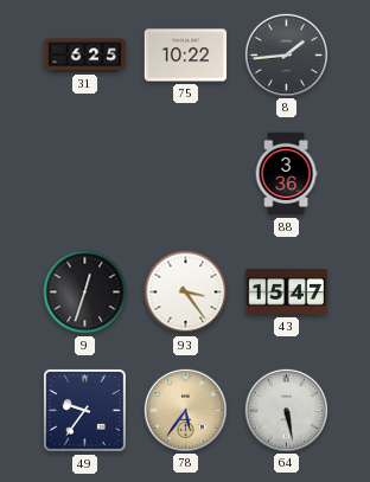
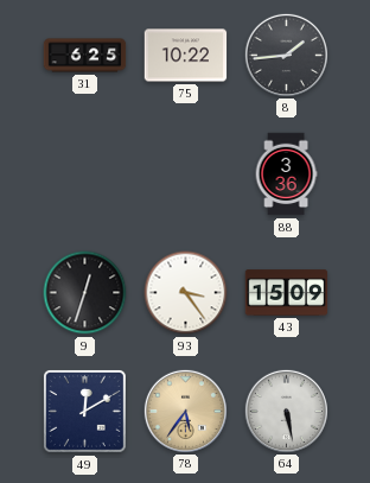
43: 15:47 -> 15:09
49: 9:36 -> 12:10
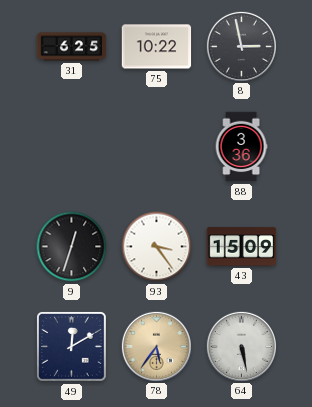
8: 1:44 -> 2:58
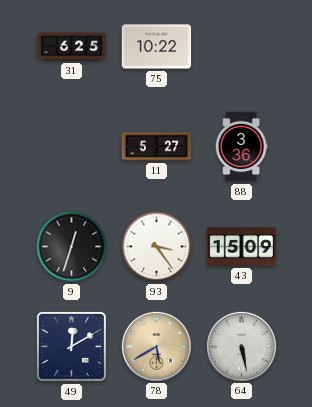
8: 2:58 -> none
11: none -> 5:27
78: 5:36 -> 5:40
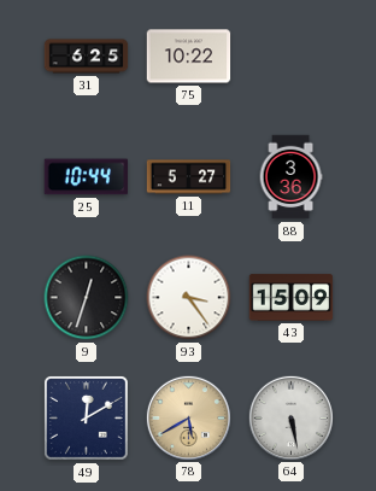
25: none -> 10:44
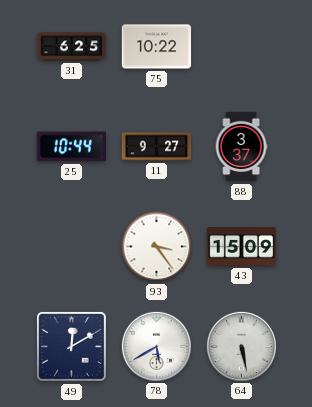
11: 5:27 -> 9:27
88: 3:36 -> 3:37
9: 12:33 -> none
78 dial: champagne -> white
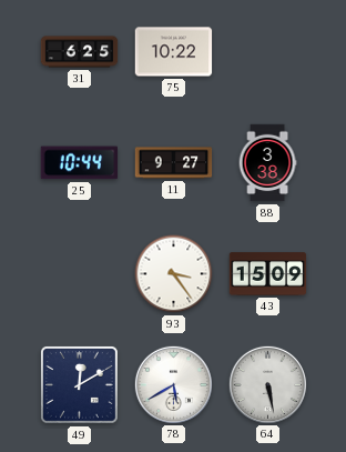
88: 3:37 -> 3:38
